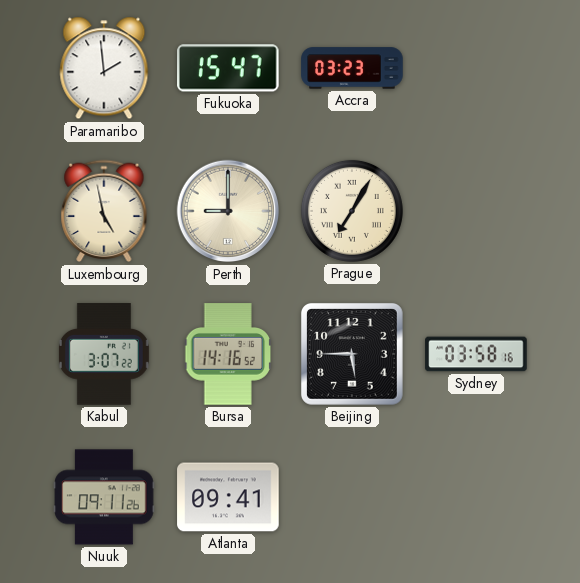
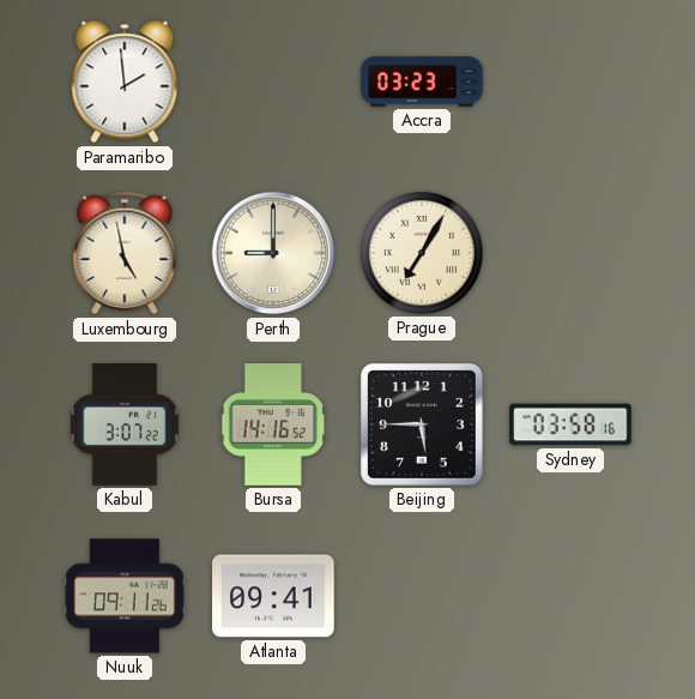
Fukuoka: 15:47 -> none
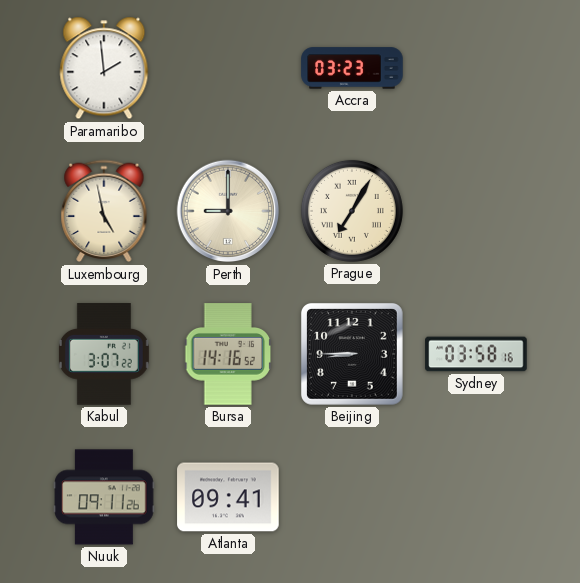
Beijing: 5:45 -> 8:45
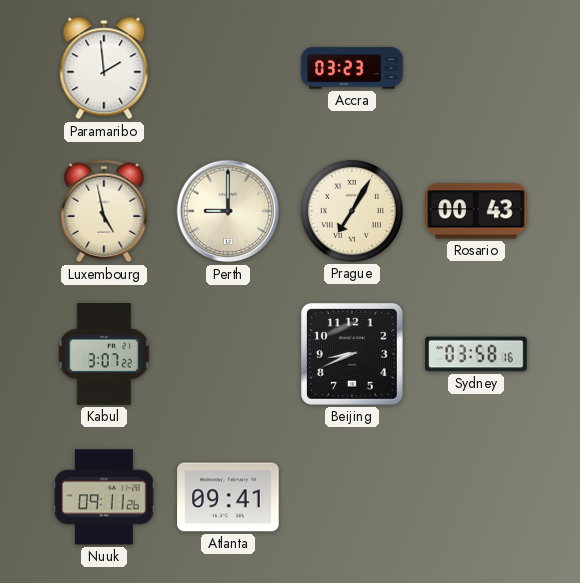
Rosario: none -> 00:43
Bursa: 14:16 -> none
Beijing: 8:45 -> 8:41
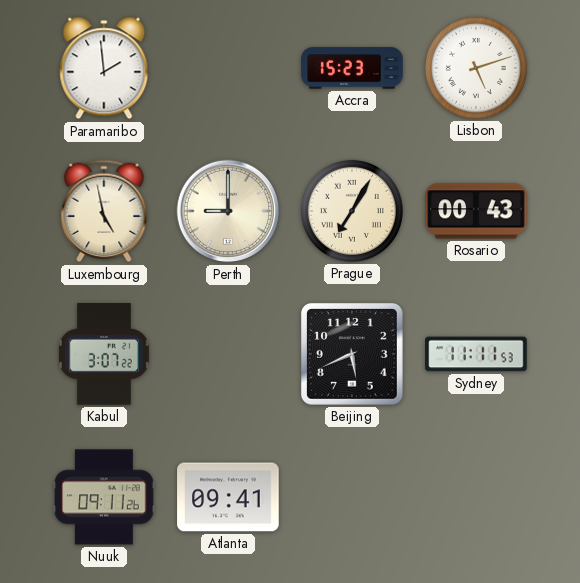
Accra: 03:23 -> 15:23
Lisbon: none -> 5:12
Beijing: 8:41 -> 5:41
Sydney: 03:58 -> 11:11
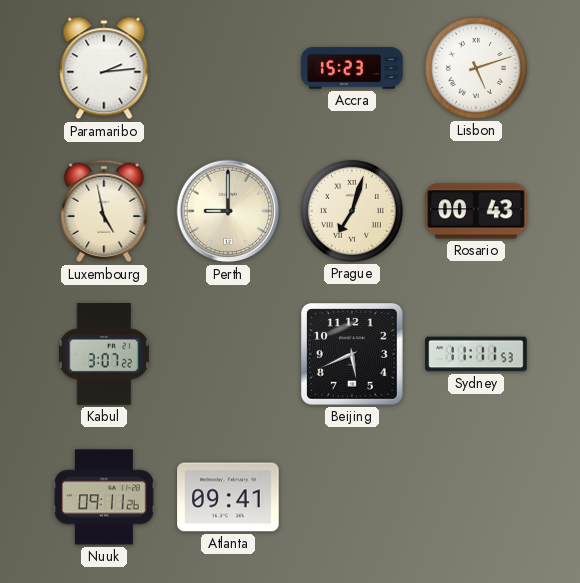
Paramaribo: 1:59 -> 2:14
Prague: 7:05 -> 7:03
